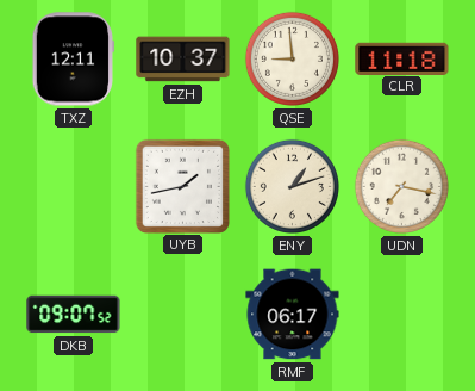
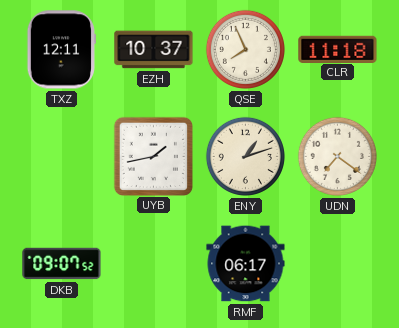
QSE: 8:59 -> 7:56
UDN: 7:17 -> 7:21
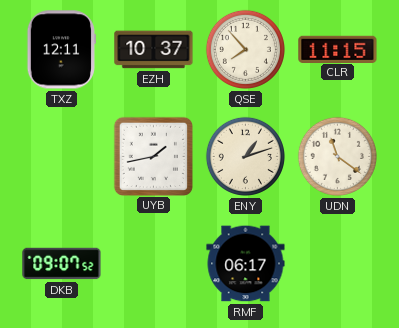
QSE: 7:56 -> 7:53
CLR: 11:18 -> 11:15
UDN: 7:21 -> 11:21
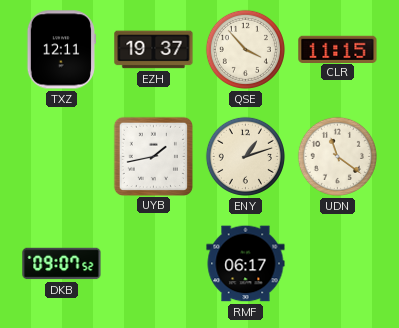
EZH: 10:37 -> 19:37
QSE: 7:53 -> 3:53
